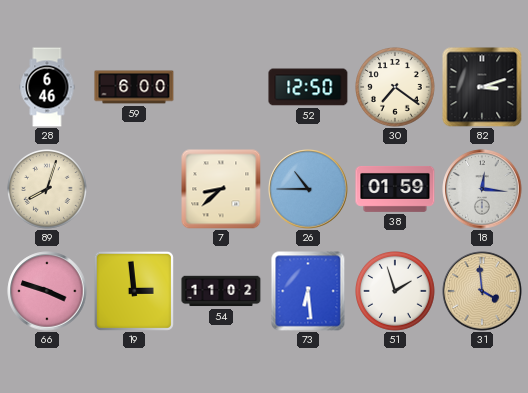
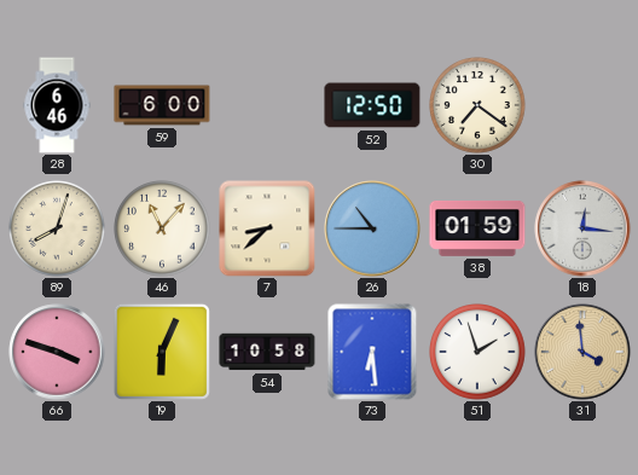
82: 3:12 -> none
46: none -> 11:07
19: 2:59 -> 6:04
54: 11:02 -> 10:58
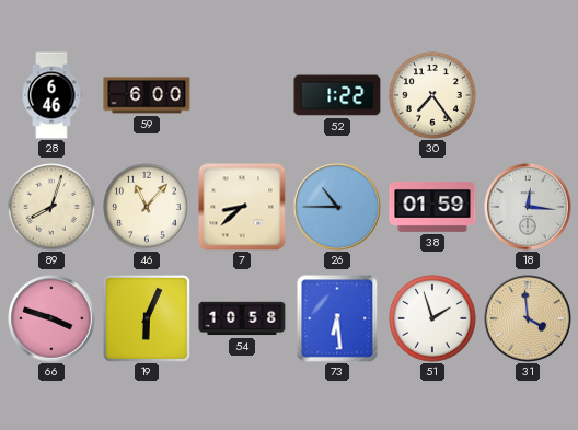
52: 12:50 -> 1:22
30: 7:21 -> 7:24
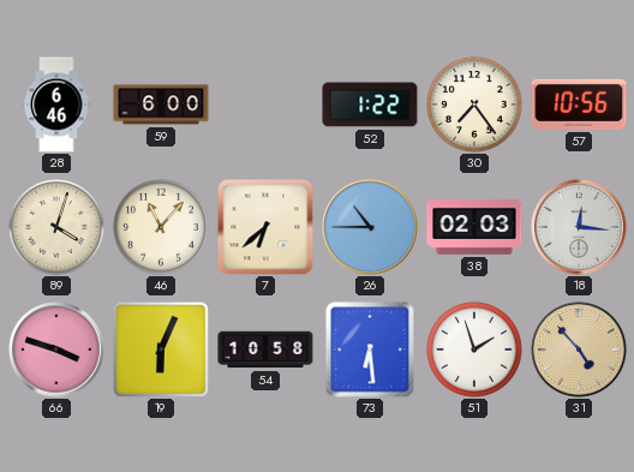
57: none -> 10:56
89: 8:03 -> 4:03
7: 8:38 -> 6:38
38: 01:59 -> 02:03
31: 3:59 -> 4:53
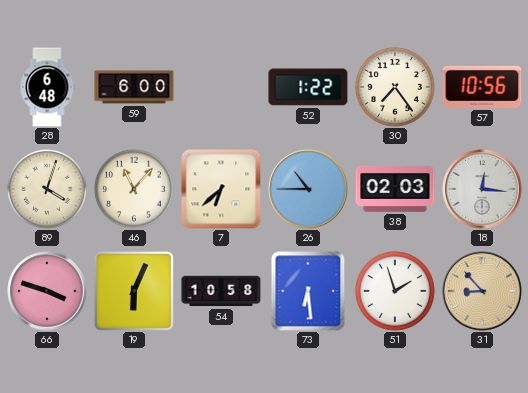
28: 6:46 -> 6:48
31: 4:53 -> 8:53
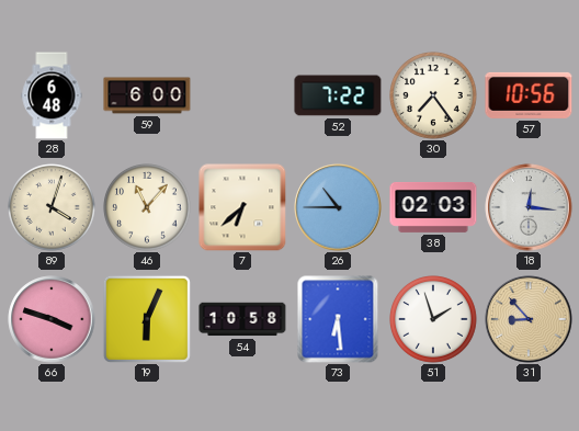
52: 1:22 -> 7:22
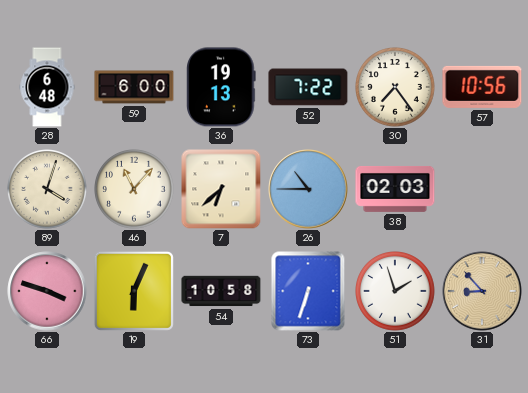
36: none -> 19:13
18: 12:16 -> none
73: 6:29 -> 6:33
